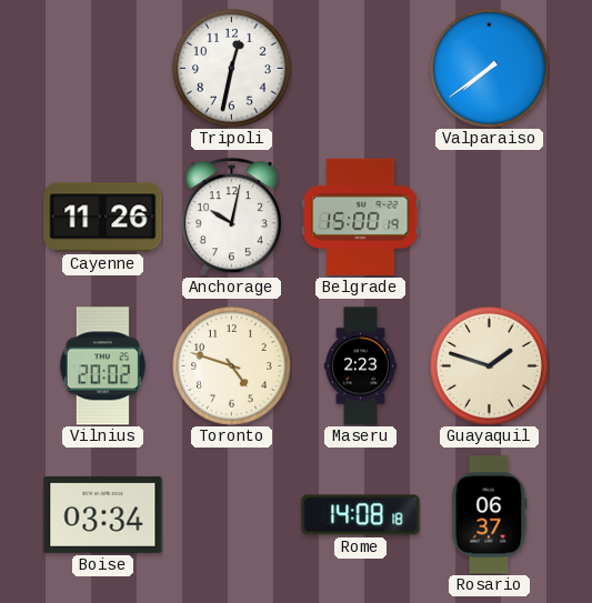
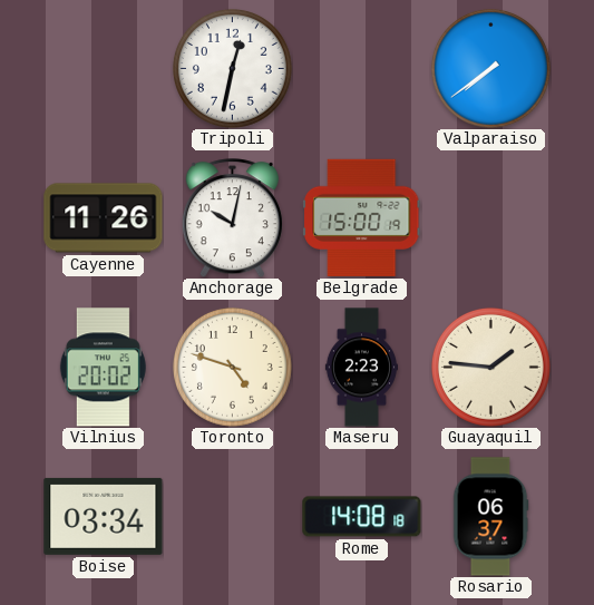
Guayaquil: 1:48 -> 1:46
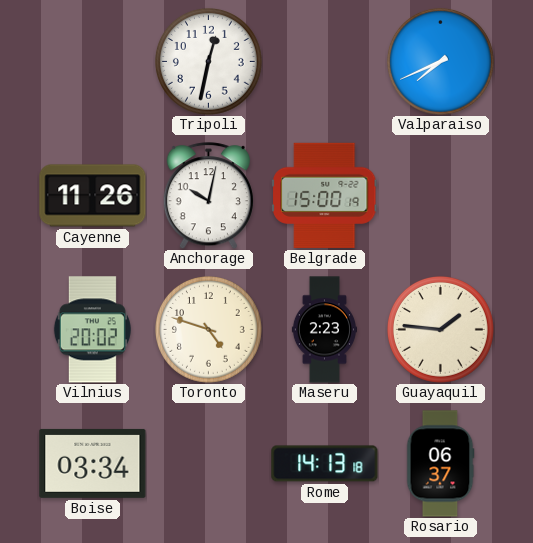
Valparaiso: 7:39 -> 7:41
Rome: 14:08 -> 14:13
